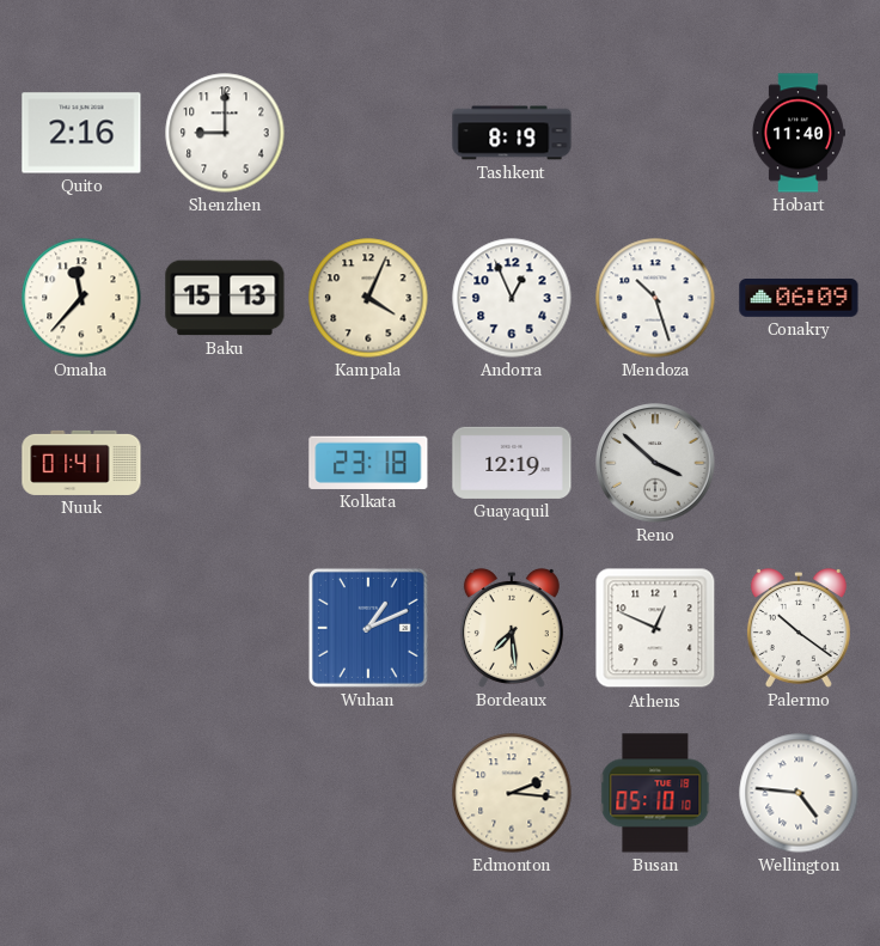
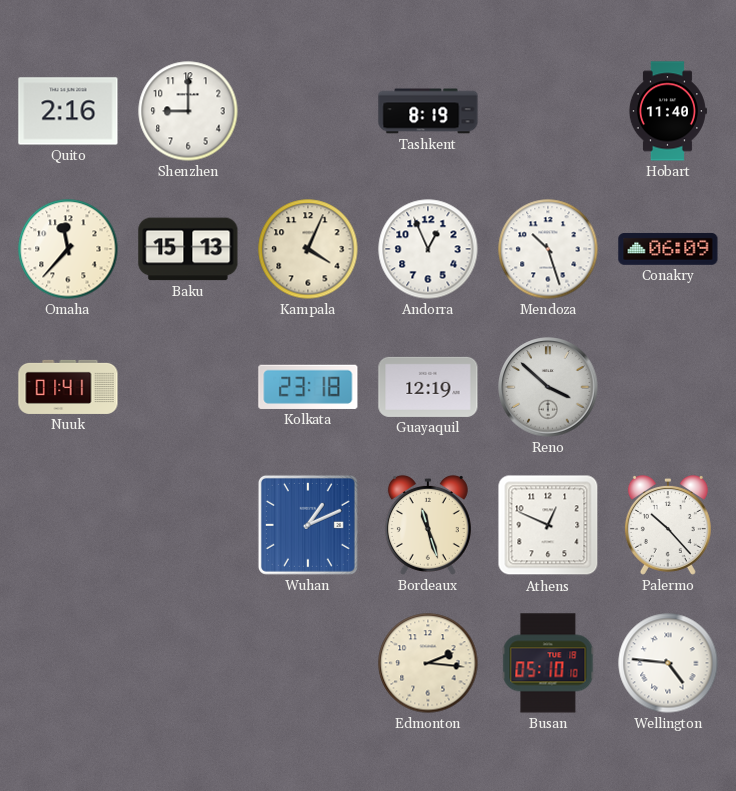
Bordeaux: 7:29 -> 11:27
Palermo: 10:21 -> 10:23
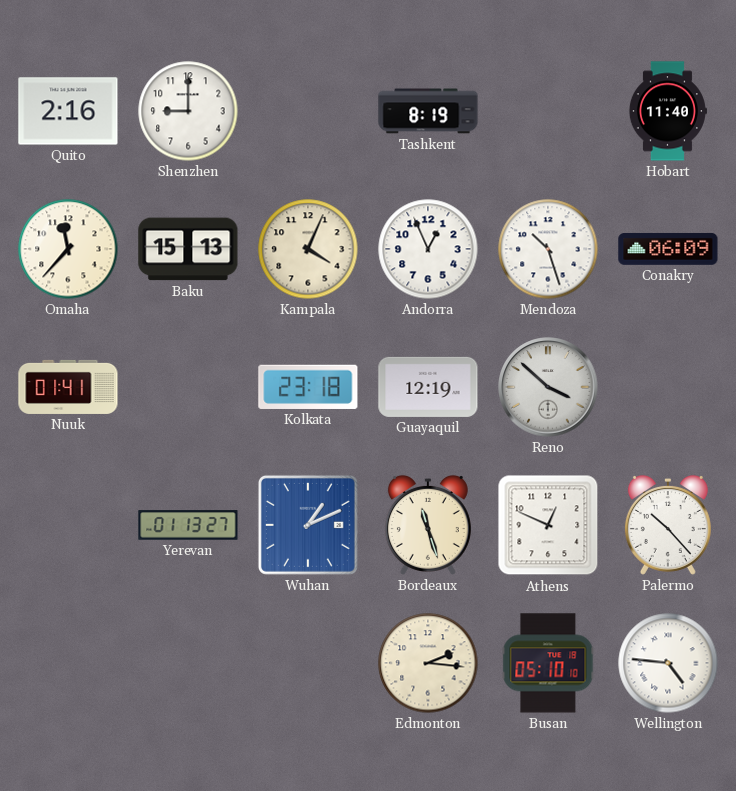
Yerevan: none -> 01:13
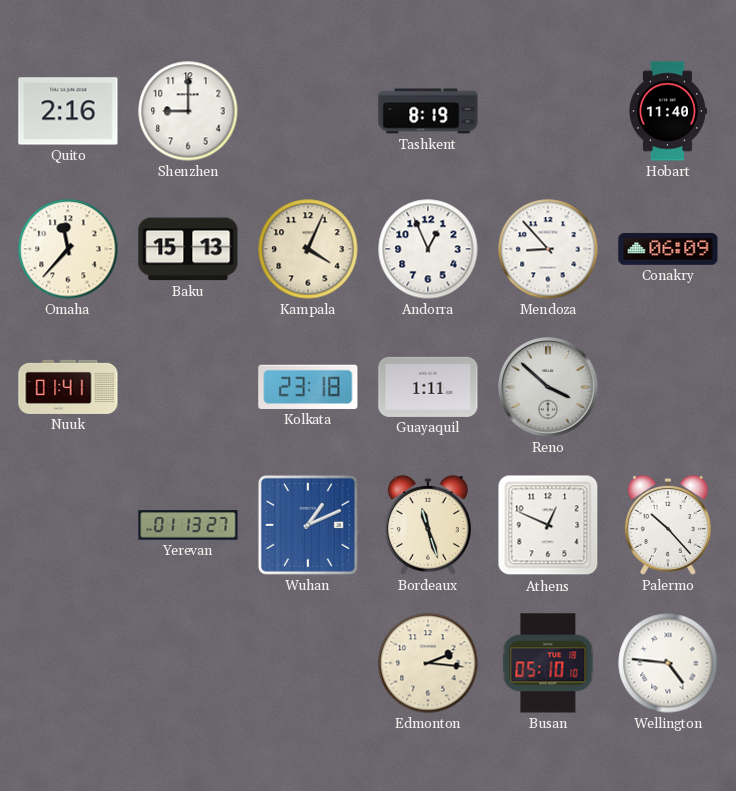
Mendoza: 10:27 -> 8:53
Guayaquil: 12:19 -> 1:11
